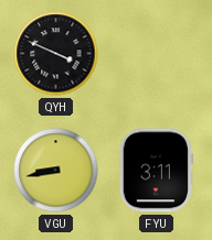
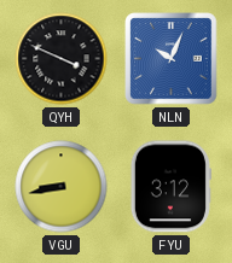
NLN: none -> 10:04
FYU: 3:11 -> 3:12
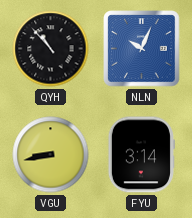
QYH: 3:49 -> 10:53
FYU: 3:12 -> 3:14
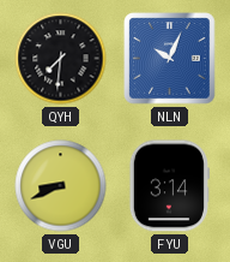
QYH: 10:53 -> 7:31
VGU: 8:43 -> 8:41
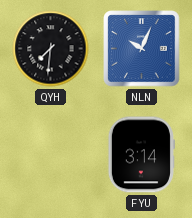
VGU: 8:41 -> none
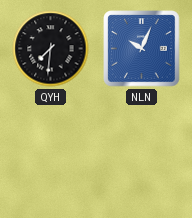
FYU: 3:14 -> none
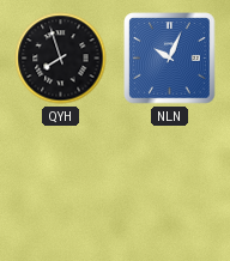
QYH: 7:31 -> 7:57
